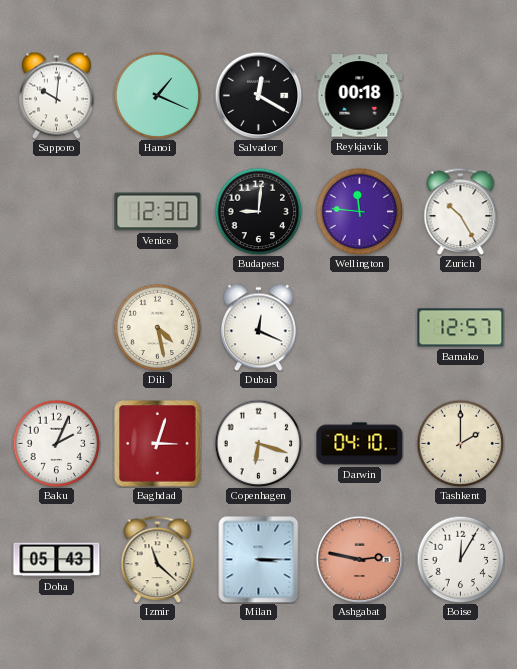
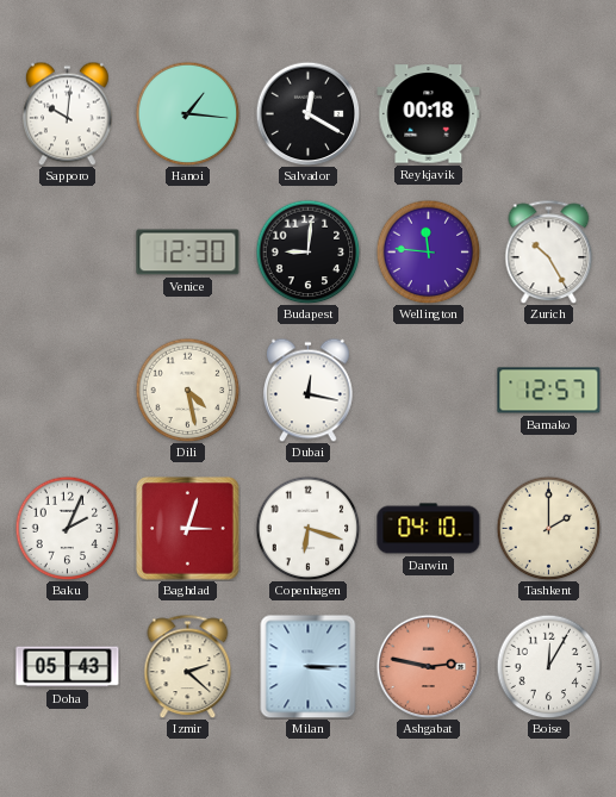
Hanoi: 1:19 -> 1:16
Dubai: 12:19 -> 12:17
Izmir: 11:22 -> 2:22
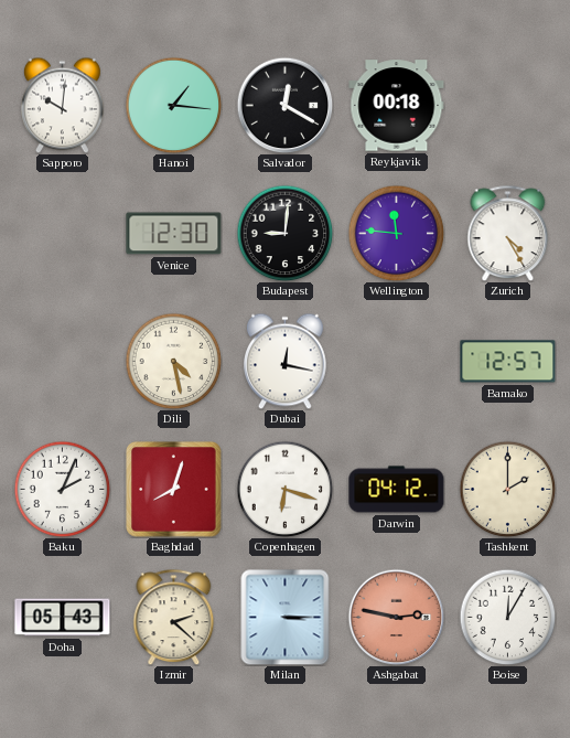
Zurich: 10:25 -> 4:25
Baghdad: 3:03 -> 8:03
Darwin: 04:10 -> 04:12
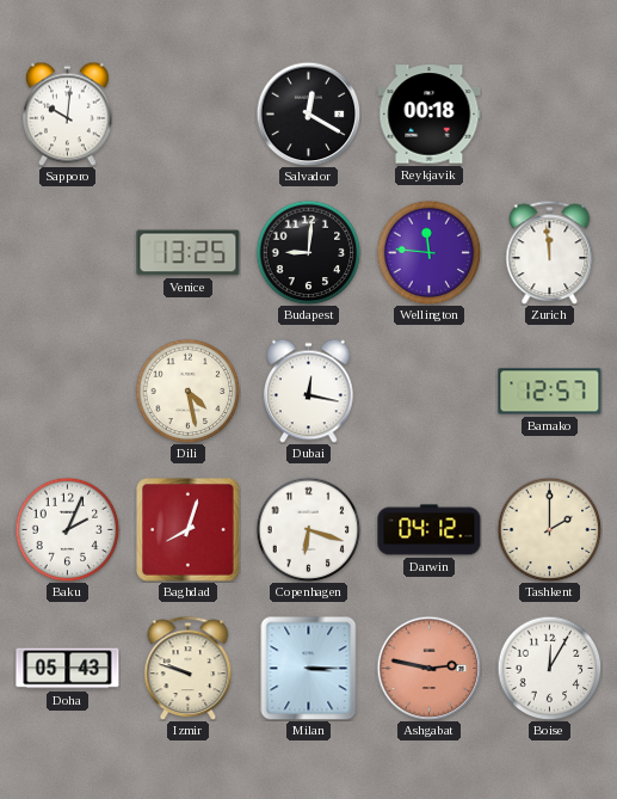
Hanoi: 1:16 -> none
Venice: 12:30 -> 13:25
Zurich: 4:25 -> 11:59
Izmir: 2:22 -> 9:48
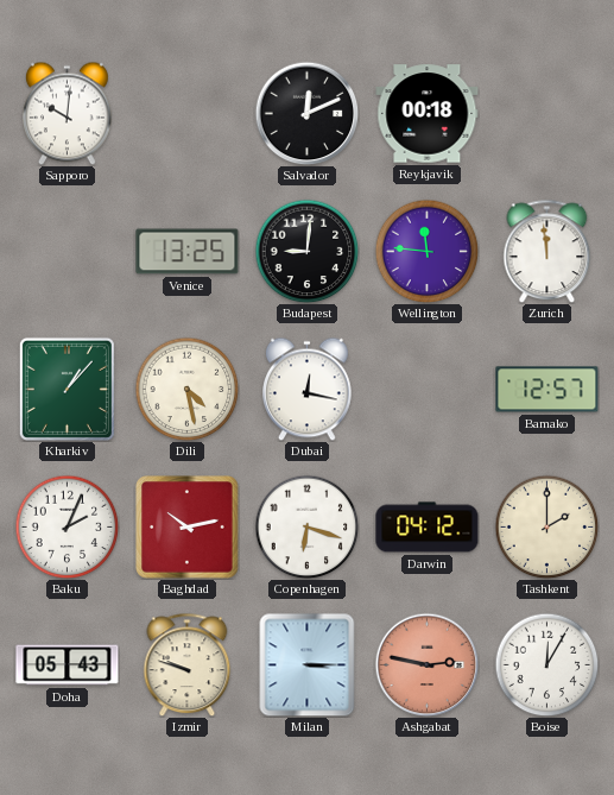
Salvador: 12:20 -> 12:11
Kharkiv: none -> 1:07
Baghdad: 8:03 -> 10:13
